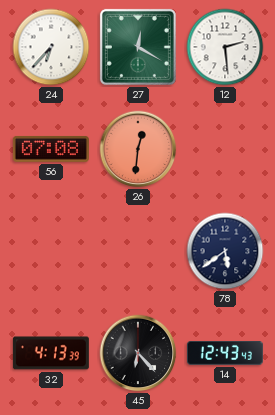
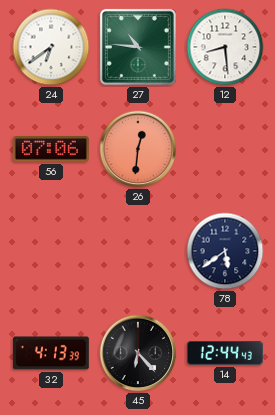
24: 6:37 -> 6:39
27: 12:20 -> 10:46
12: 2:29 -> 8:29
56: 07:08 -> 07:06
14: 12:43 -> 12:44
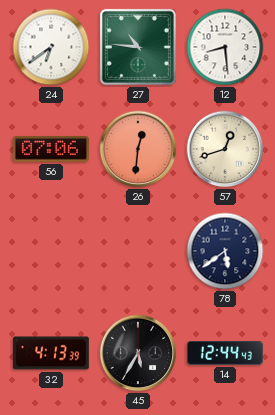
57: none -> 12:42
45: 6:23 -> 5:35
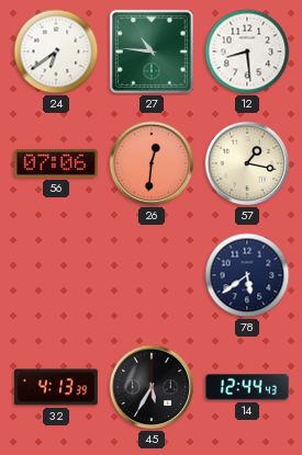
57: 12:42 -> 1:17
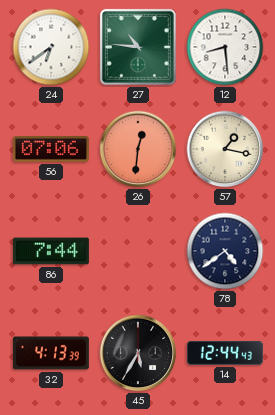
86: none -> 7:44
78: 5:39 -> 4:39
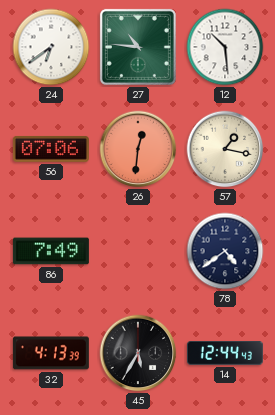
12: 8:29 -> 10:29
86: 7:44 -> 7:49
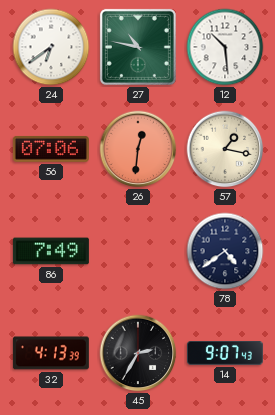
27: 10:46 -> 10:47
45: 5:35 -> 2:35
14: 12:44 -> 9:07
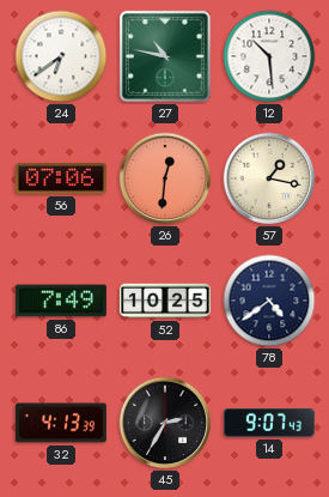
52: none -> 10:25
